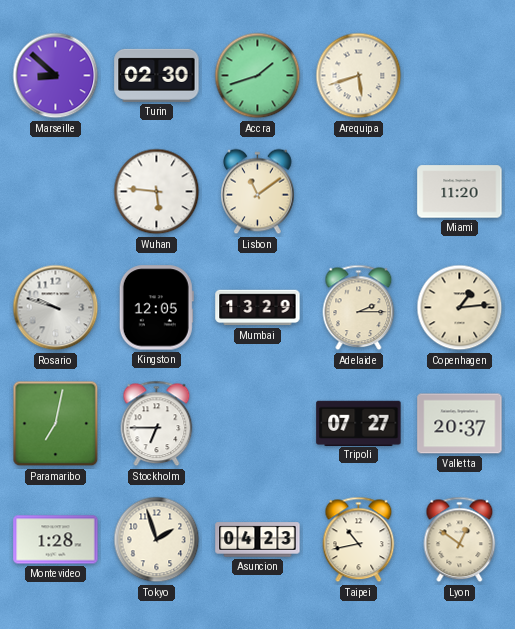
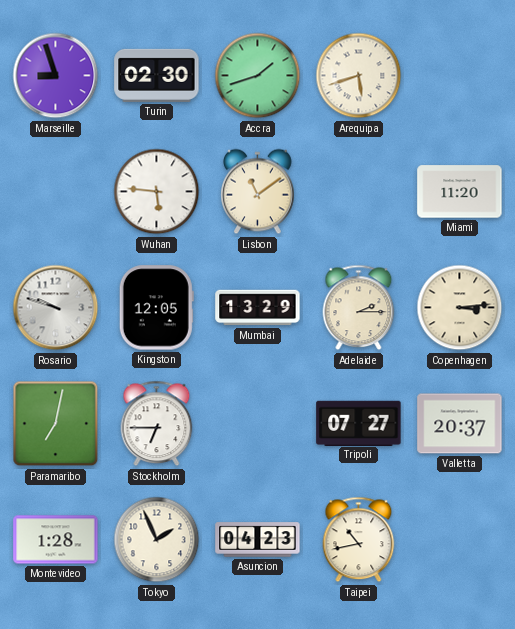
Marseille: 8:52 -> 8:57
Copenhagen: 1:14 -> 3:14
Tokyo: 1:57 -> 1:56
Lyon: 12:51 -> none
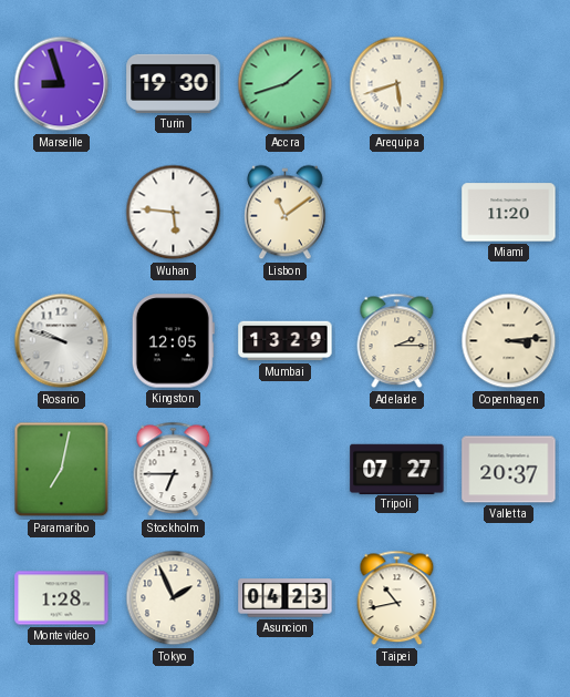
Turin: 02:30 -> 19:30
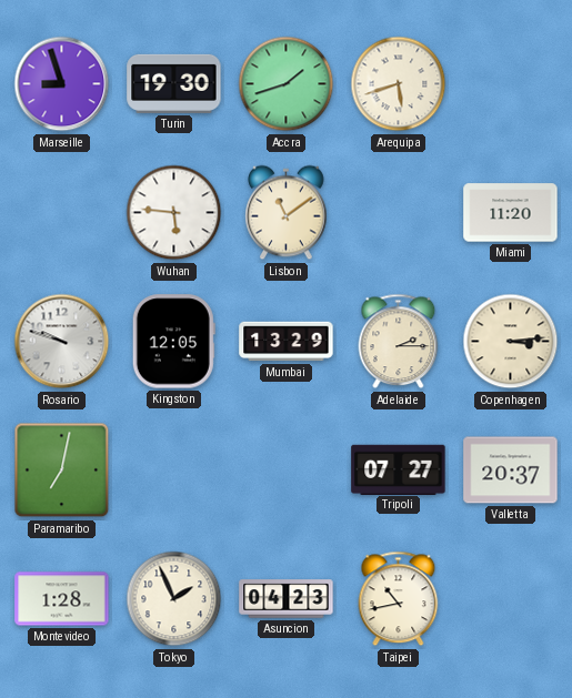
Stockholm: 6:45 -> none
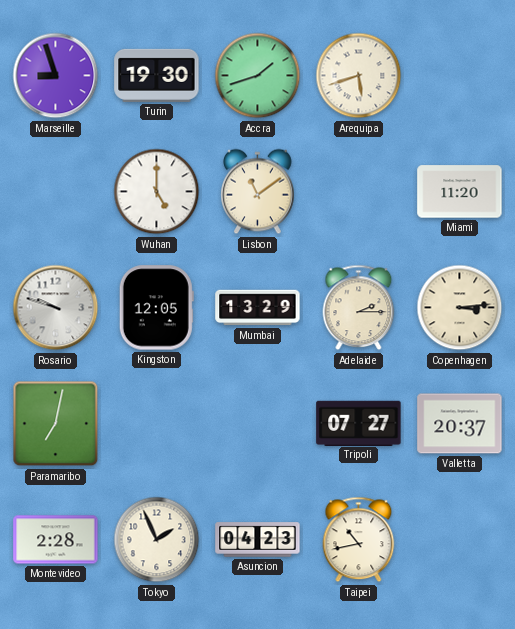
Wuhan: 5:46 -> 5:00
Montevideo: 1:28 -> 2:28
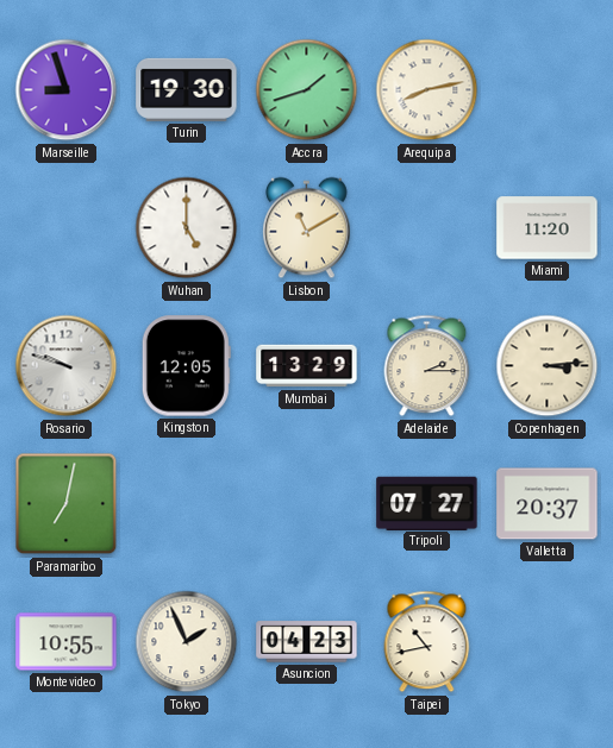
Arequipa: 5:42 -> 8:13
Lisbon: 11:09 -> 11:10
Montevideo: 2:28 -> 10:55
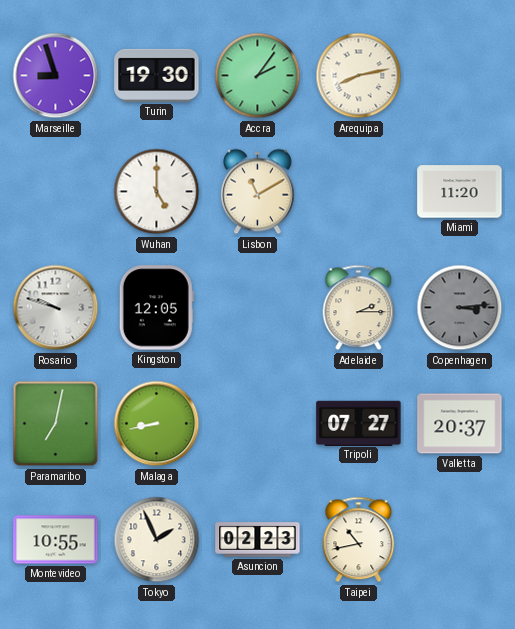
Accra: 1:42 -> 2:06
Mumbai: 13:29 -> none
Copenhagen dial: cream -> grey
Malaga: none -> 8:43
Asuncion: 04:23 -> 02:23
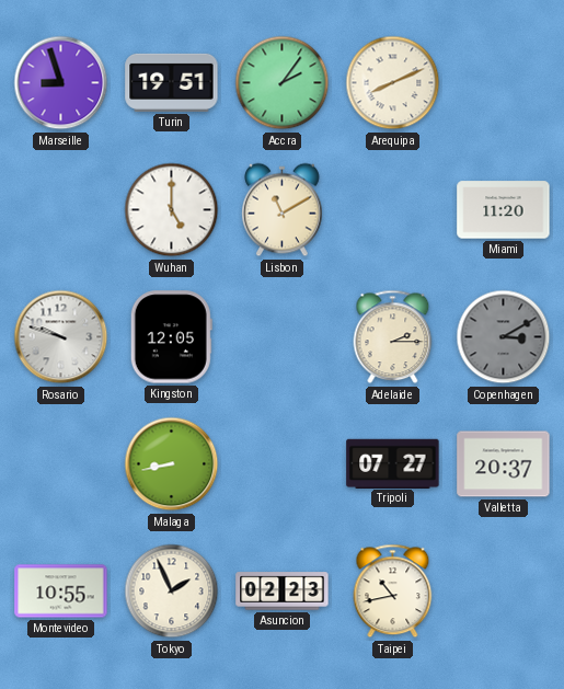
Turin: 19:30 -> 19:51
Arequipa: 8:13 -> 8:11
Copenhagen: 3:14 -> 3:10
Paramaribo: 7:02 -> none
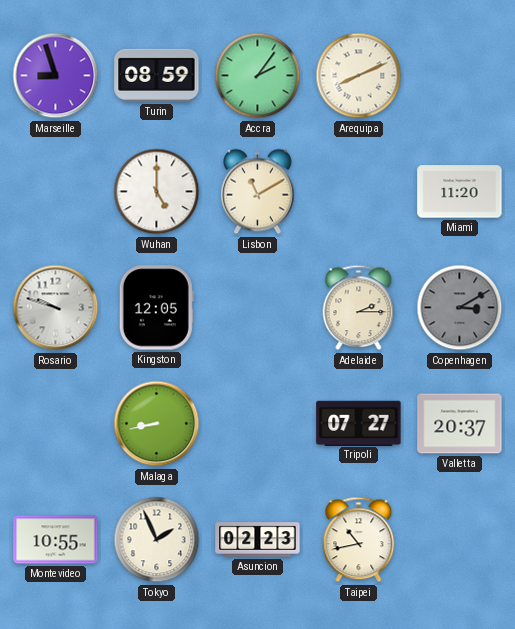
Turin: 19:51 -> 08:59
